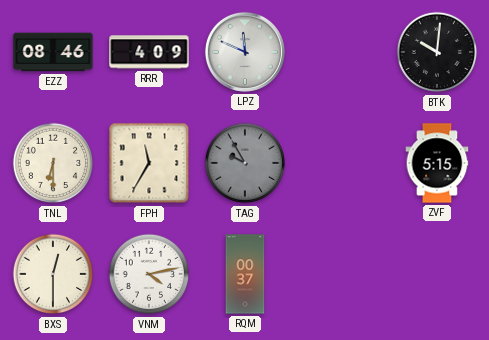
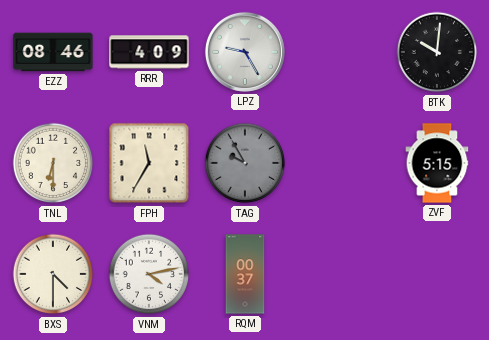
LPZ: 11:49 -> 9:25
BXS: 12:30 -> 4:30
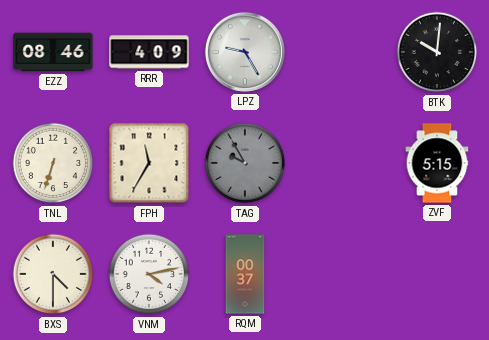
TNL: 6:30 -> 6:33
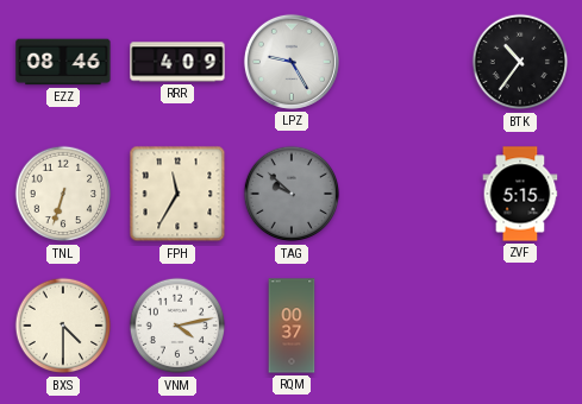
BTK: 10:01 -> 10:36
TAG: 9:55 -> 9:52
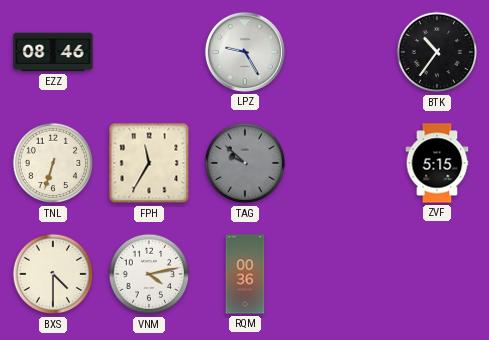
RRR: 4:09 -> none
RQM: 00:37 -> 00:36
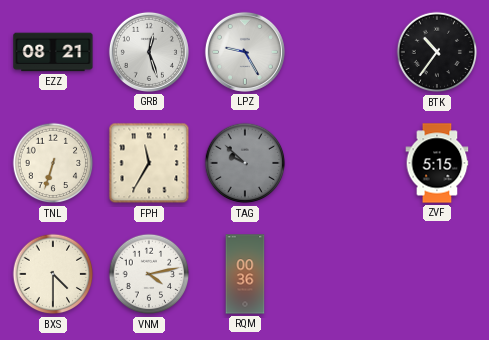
EZZ: 08:46 -> 08:21
GRB: none -> 12:27
